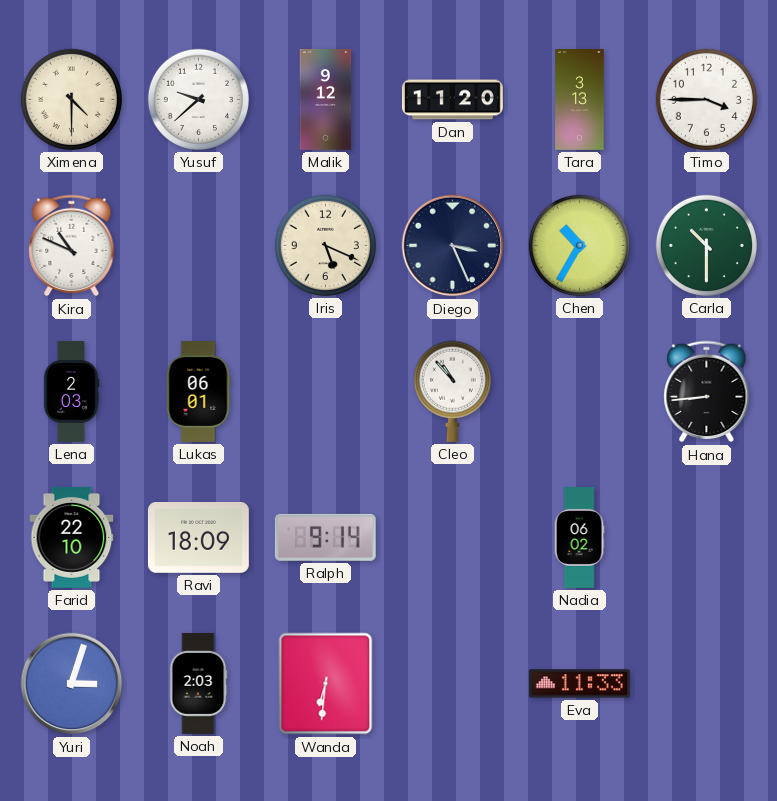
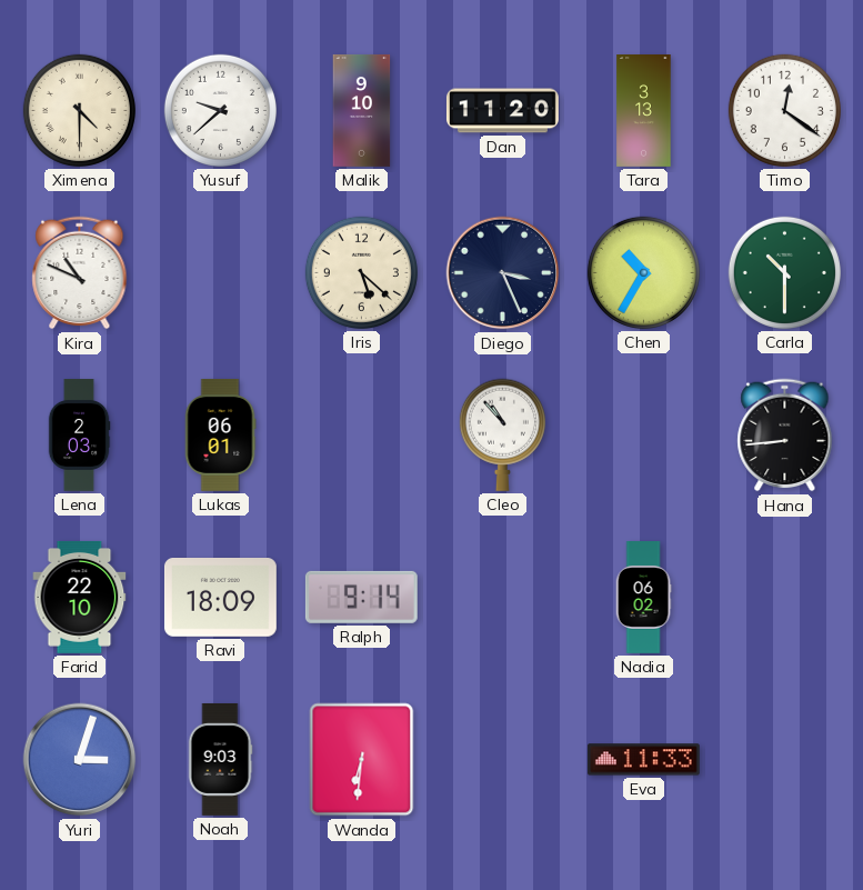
Malik: 9:12 -> 9:10
Timo: 3:45 -> 12:21
Iris: 5:19 -> 5:22
Noah: 2:03 -> 9:03
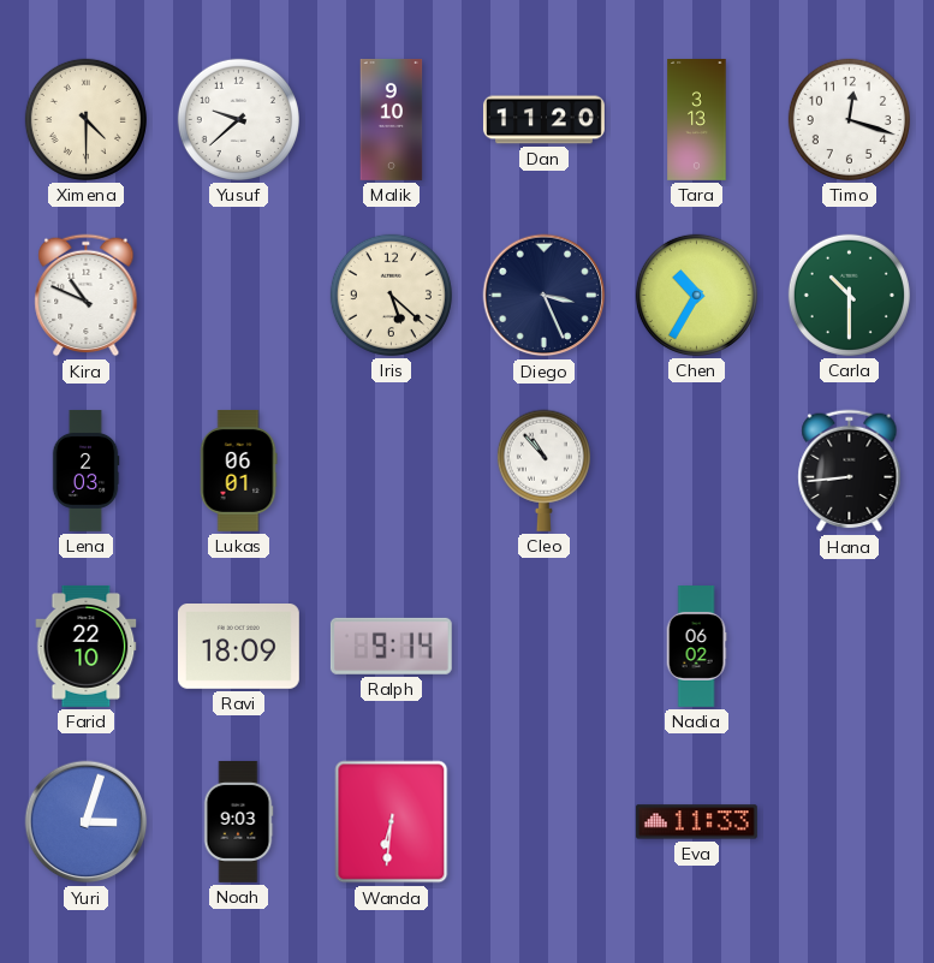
Timo: 12:21 -> 12:18
